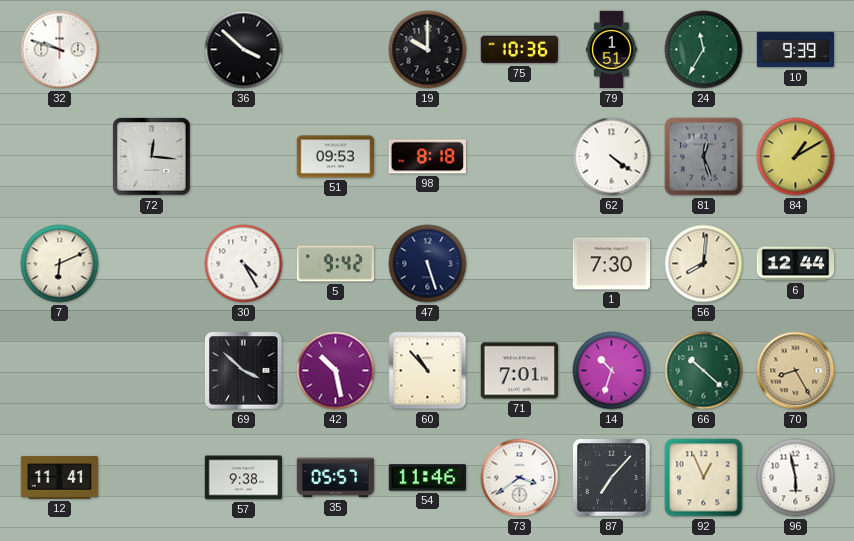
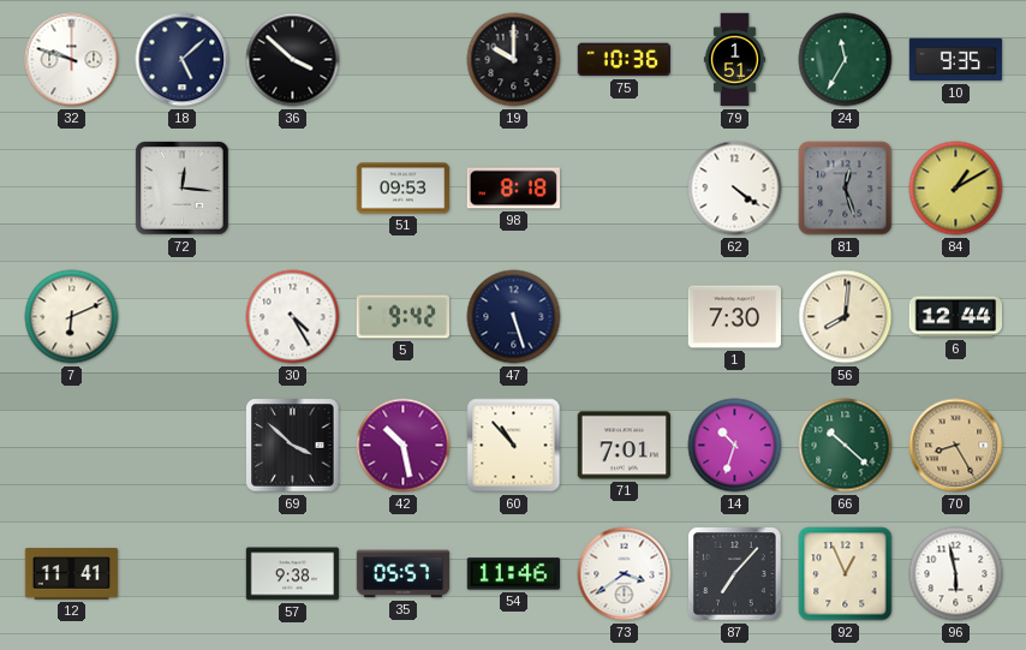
18: none -> 5:08
10: 9:39 -> 9:35
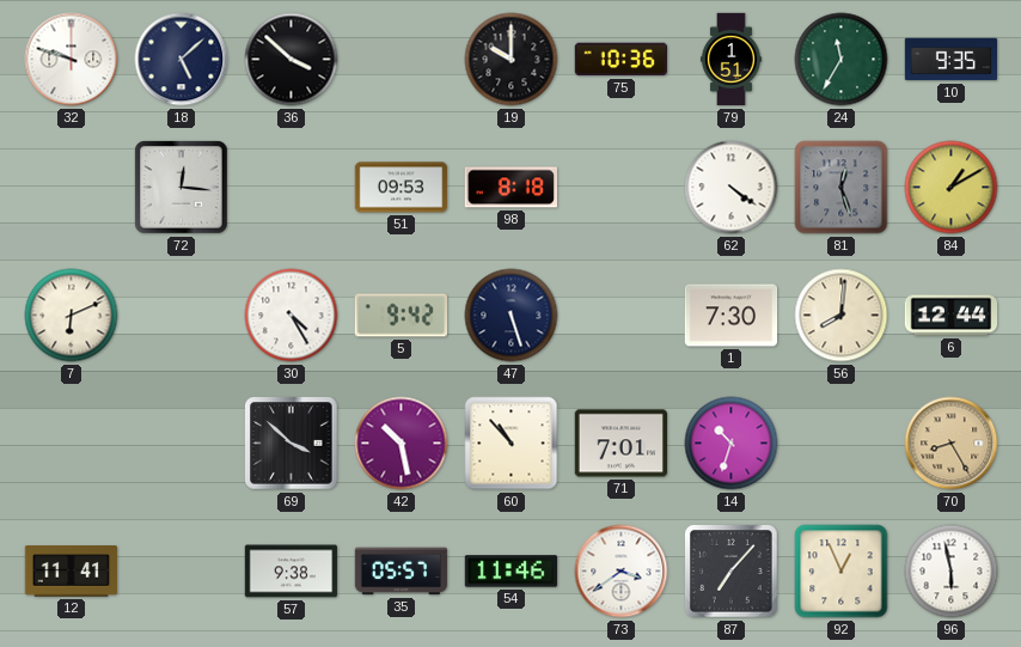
66: 10:22 -> none
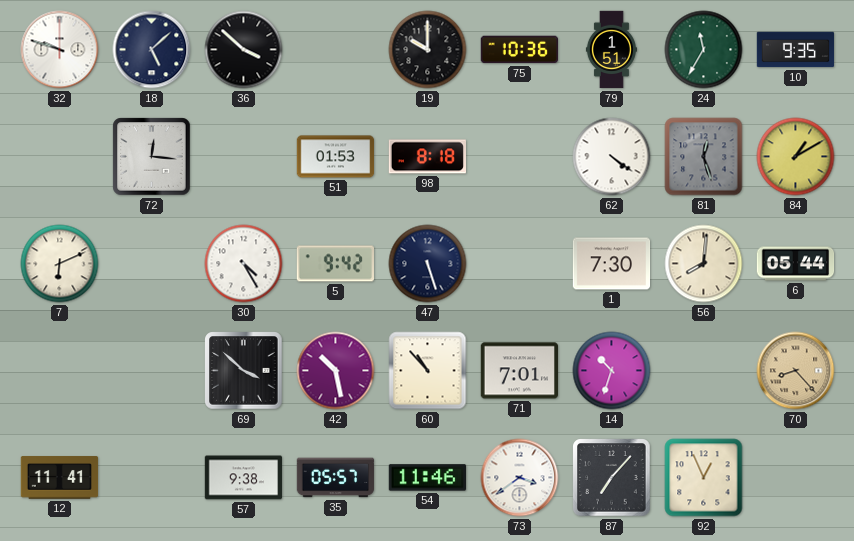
51: 09:53 -> 01:53
6: 12:44 -> 05:44
70: 8:25 -> 8:23
96: 5:58 -> none
